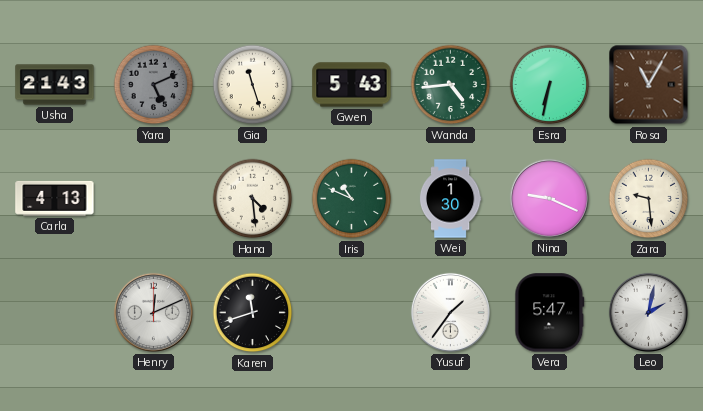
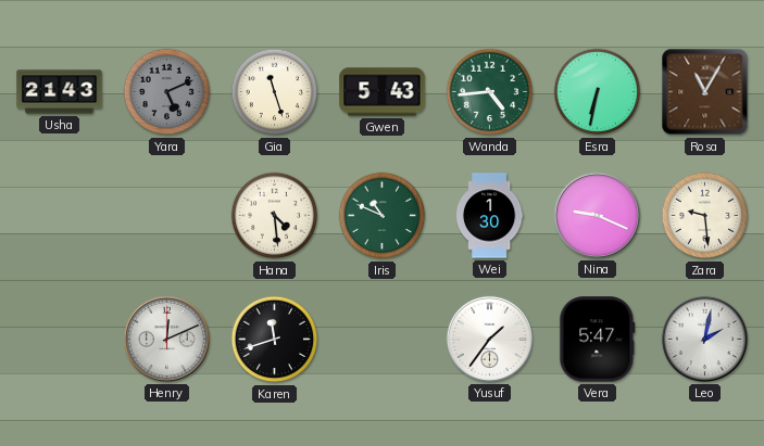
Carla: 4:13 -> none
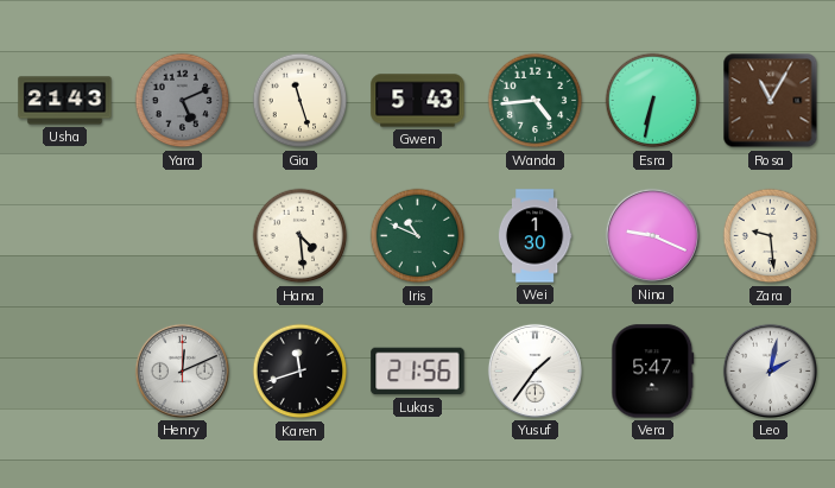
Lukas: none -> 21:56
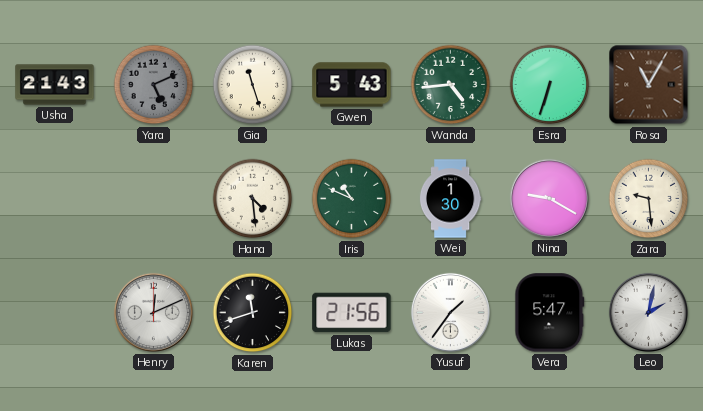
Esra: 6:32 -> 6:33
Nina: 9:19 -> 9:20
